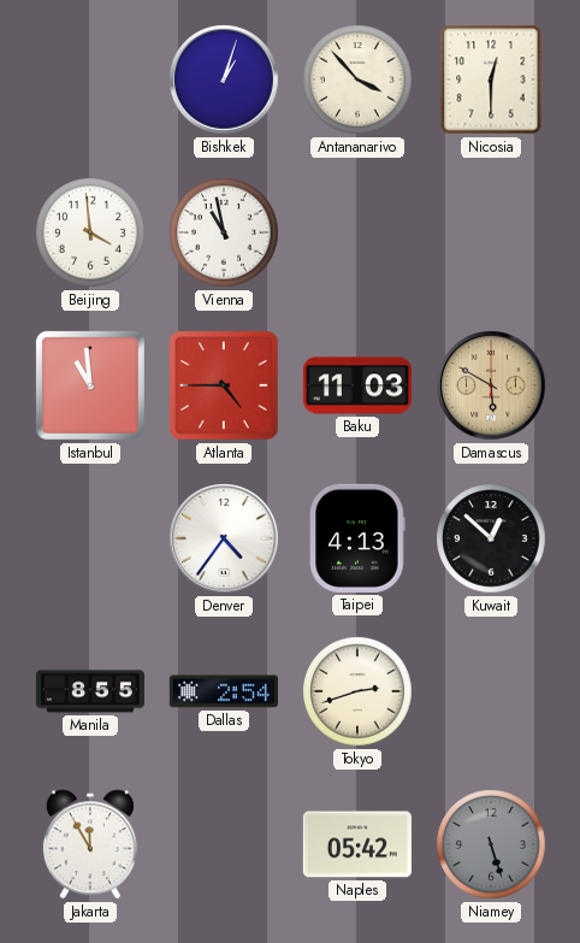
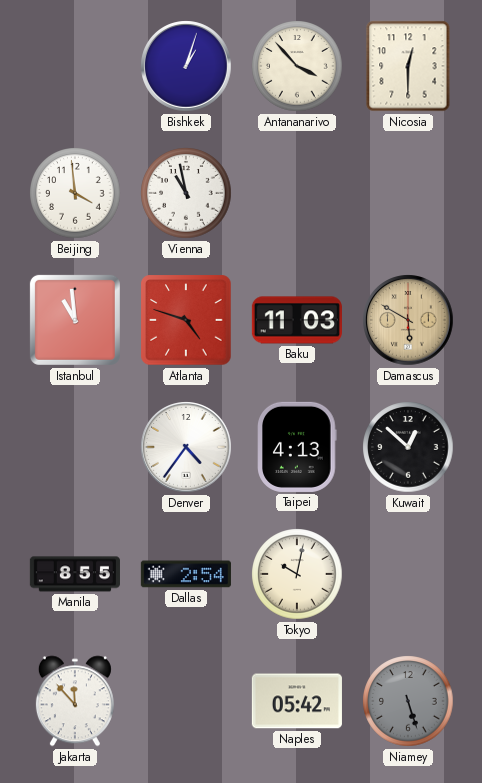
Atlanta: 4:45 -> 4:48
Tokyo: 2:42 -> 10:02
Jakarta: 11:55 -> 11:53
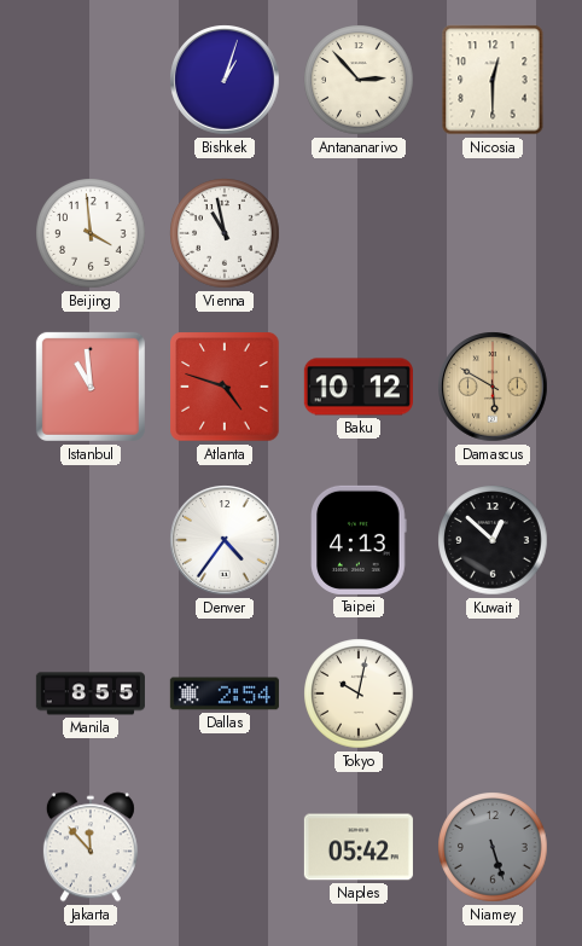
Antananarivo: 3:53 -> 2:53
Baku: 11:03 -> 10:12
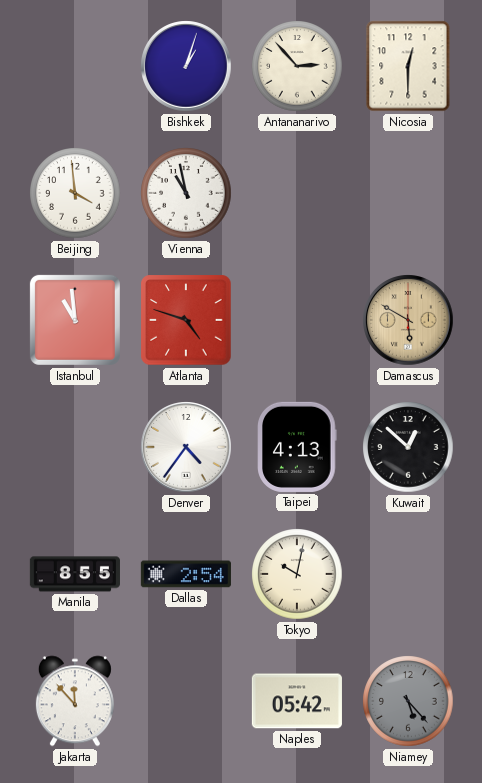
Baku: 10:12 -> none
Niamey: 5:27 -> 5:23
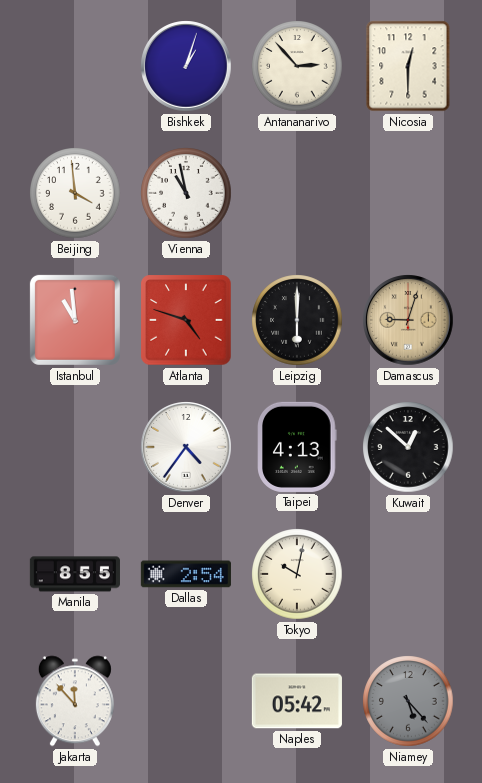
Leipzig: none -> 6:00
Damascus: 5:50 -> 9:03
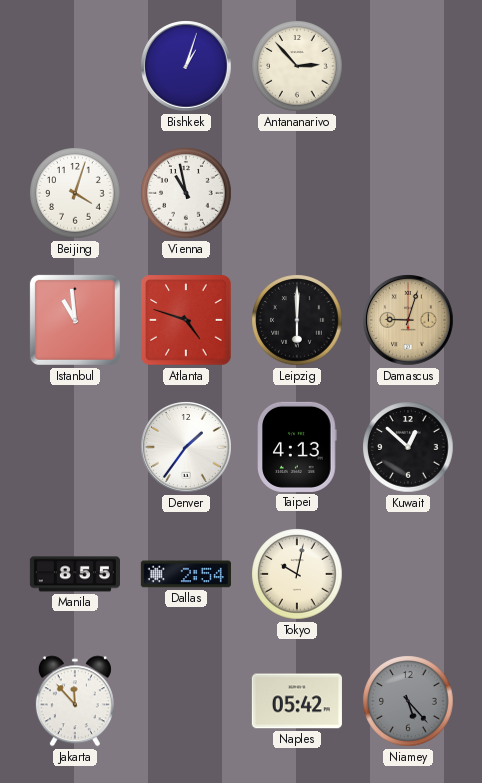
Nicosia: 12:30 -> none
Beijing: 3:59 -> 4:03
Denver: 4:36 -> 1:36
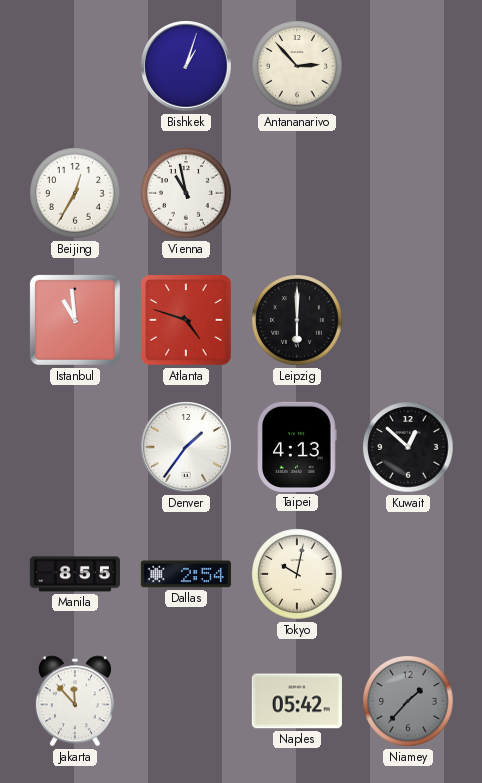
Beijing: 4:03 -> 12:35
Damascus: 9:03 -> none
Niamey: 5:23 -> 1:37
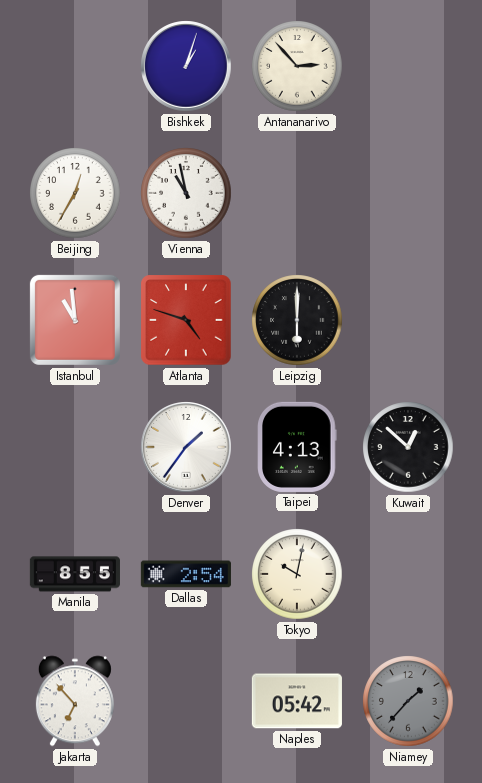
Jakarta: 11:53 -> 6:53
